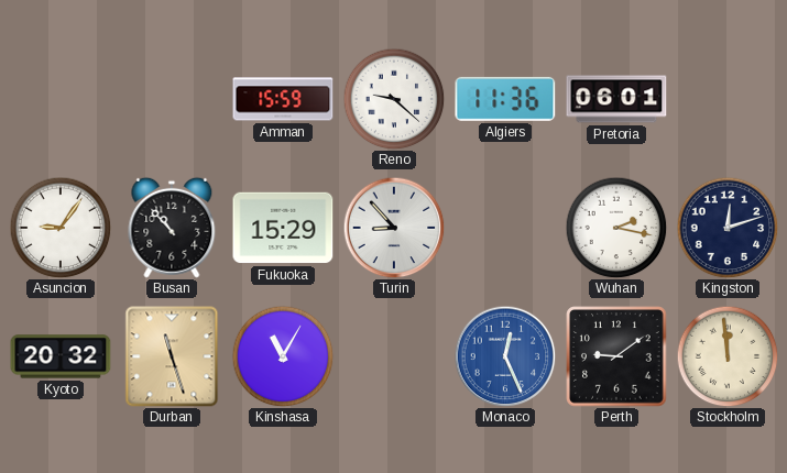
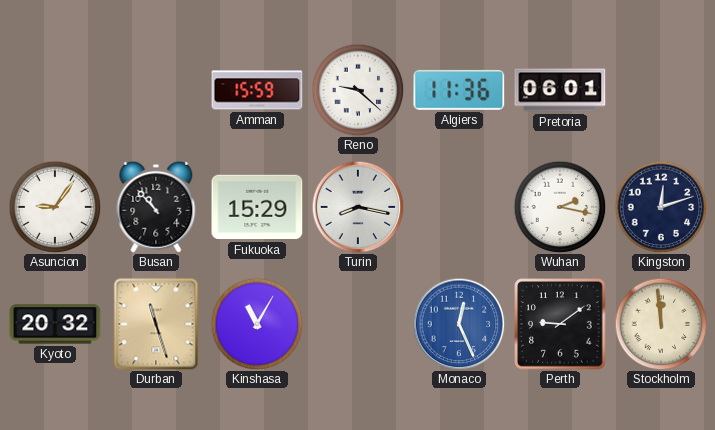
Turin: 8:53 -> 8:17
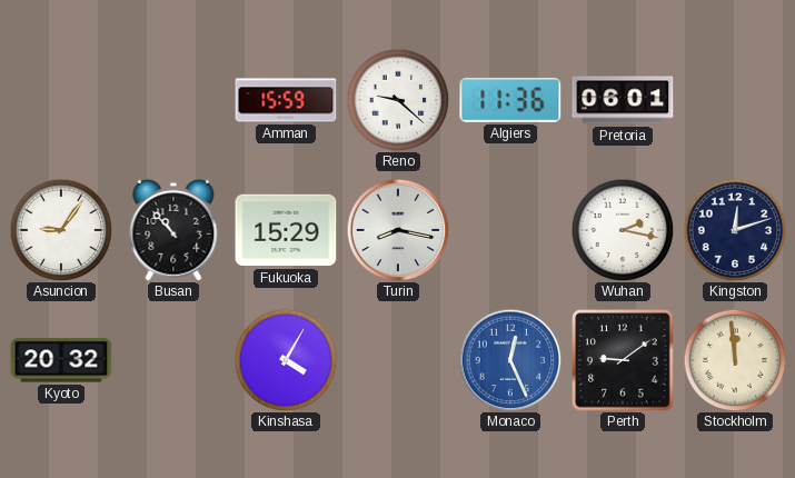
Durban: 11:27 -> none
Kinshasa: 11:05 -> 4:05
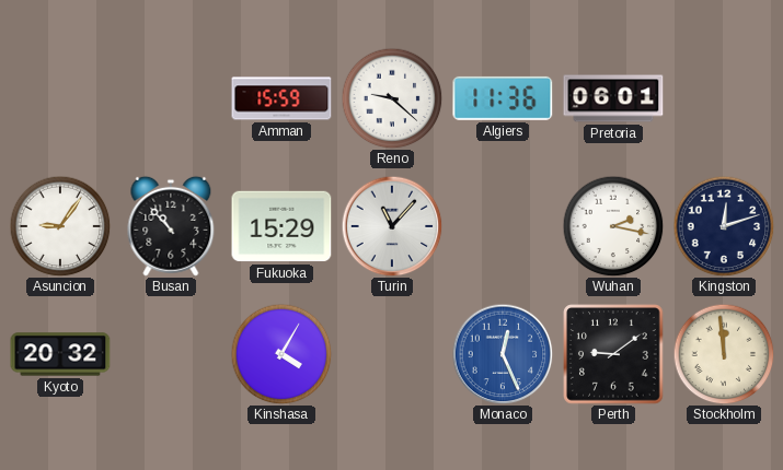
Turin: 8:17 -> 11:07
